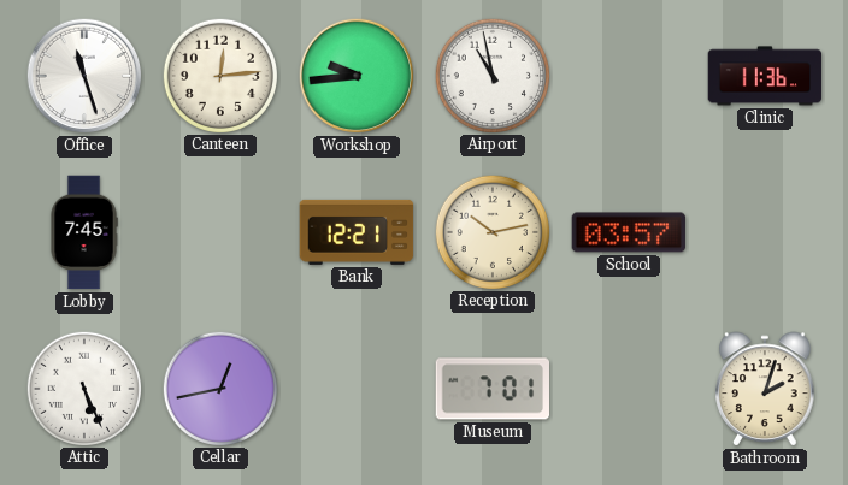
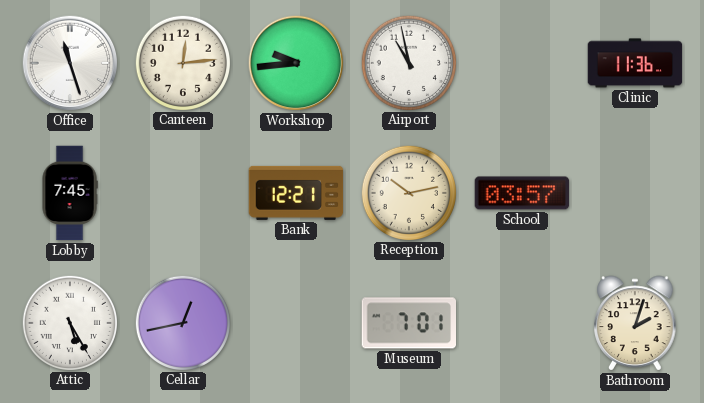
Attic: 5:26 -> 5:25
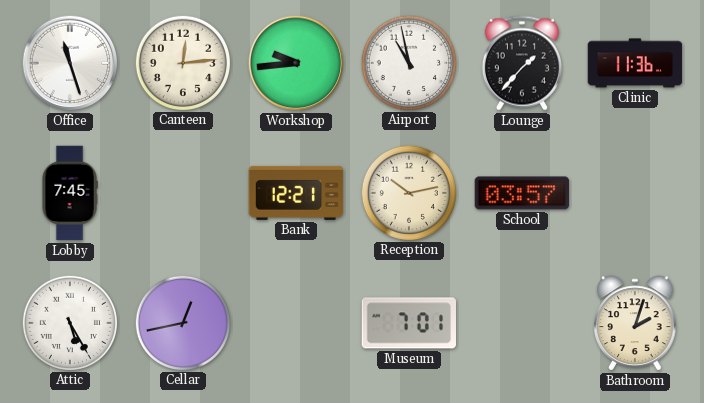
Lounge: none -> 1:37
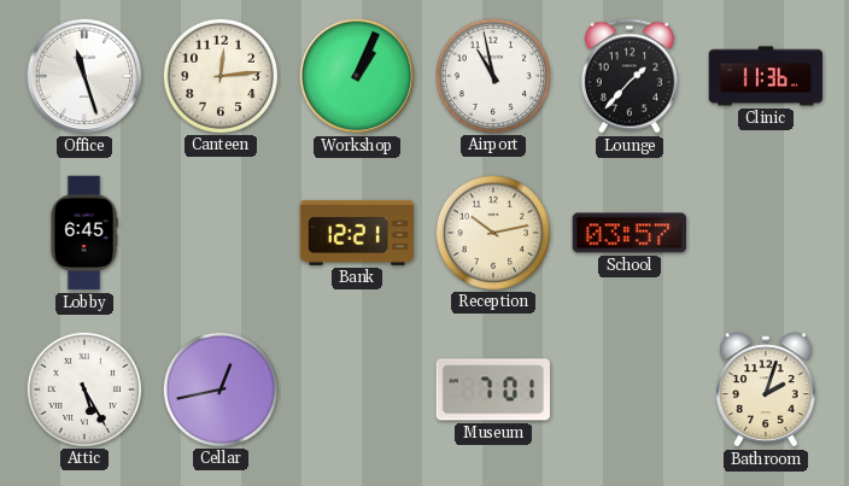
Workshop: 9:44 -> 1:04
Lobby: 7:45 -> 6:45
